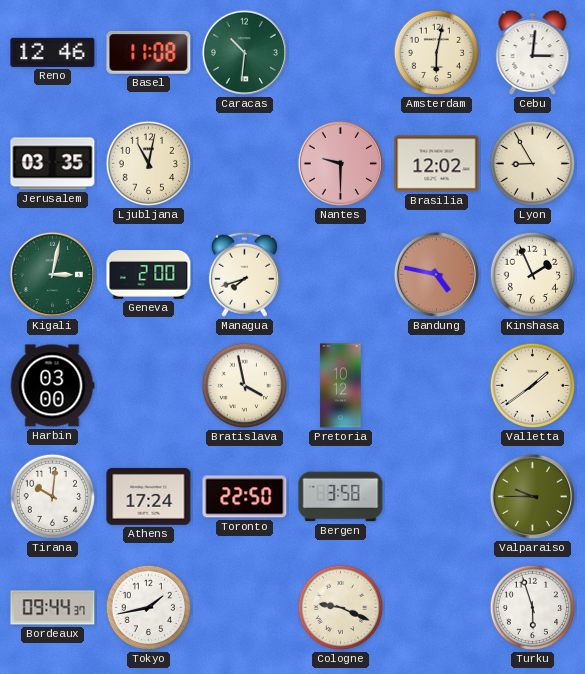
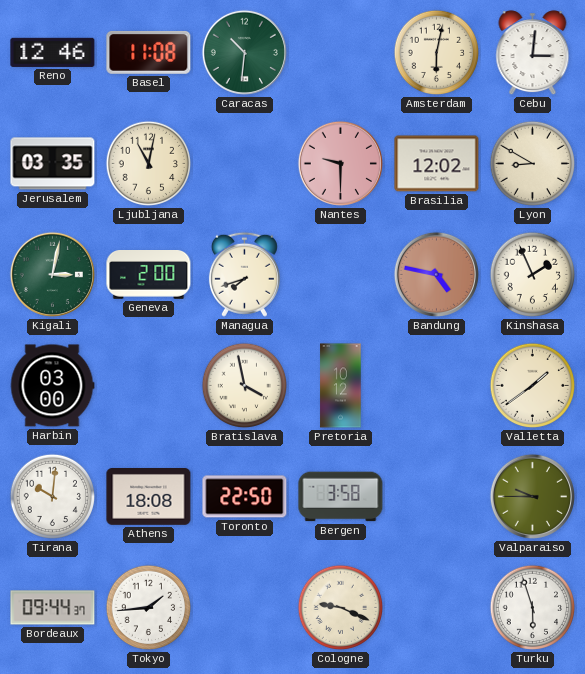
Lyon: 8:55 -> 8:50
Athens: 17:24 -> 18:08
Tokyo: 1:43 -> 1:44
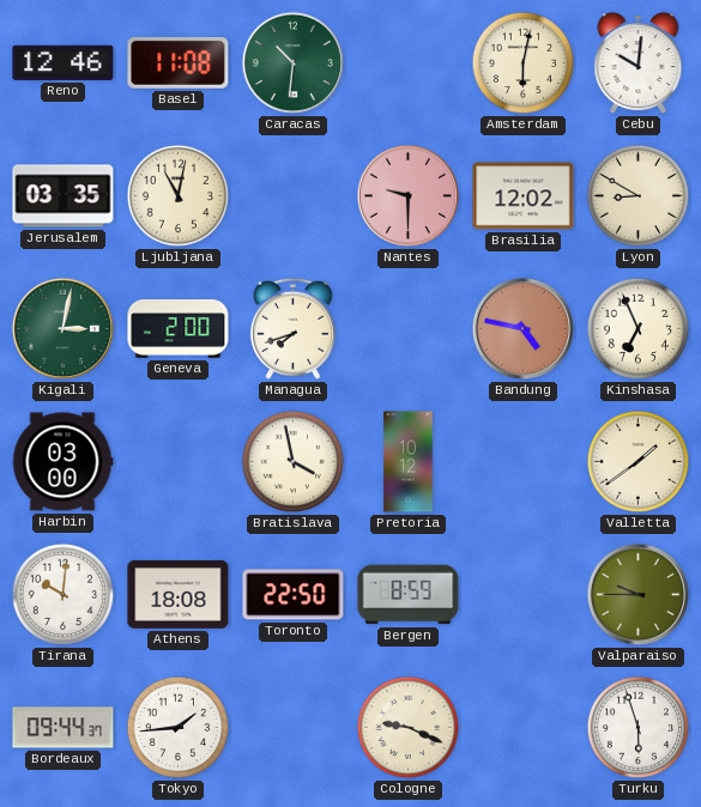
Cebu: 3:01 -> 10:01
Kinshasa: 1:56 -> 6:56
Bergen: 3:58 -> 8:59
